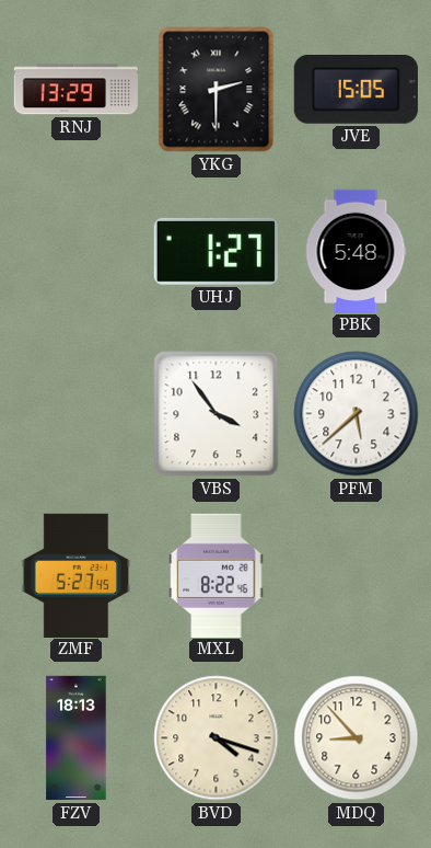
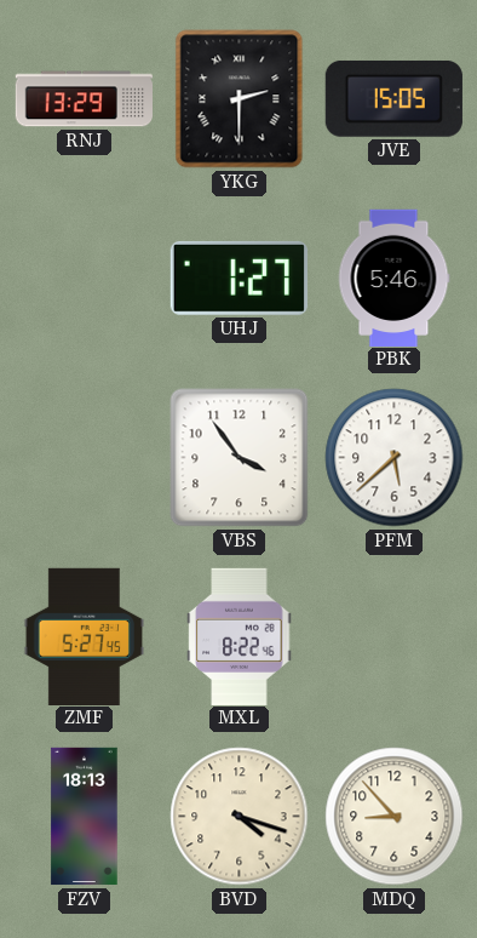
PBK: 5:48 -> 5:46
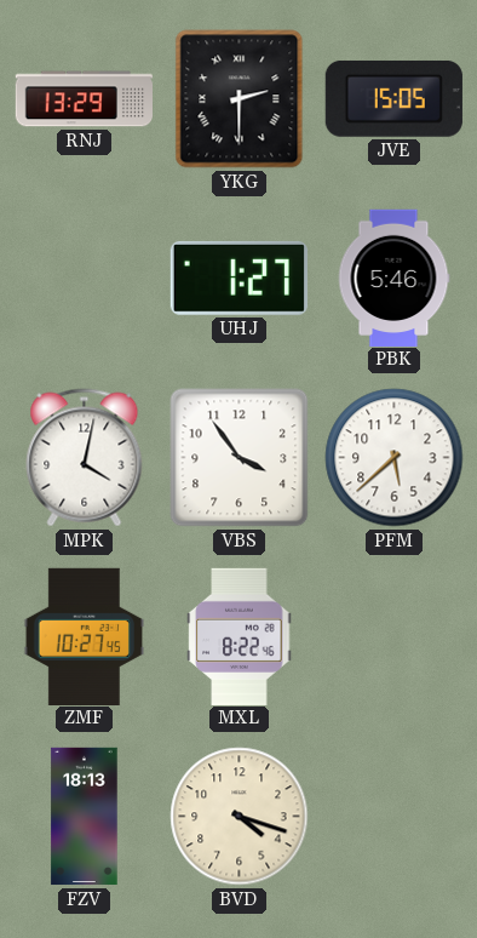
MPK: none -> 4:02
ZMF: 5:27 -> 10:27
MDQ: 8:53 -> none
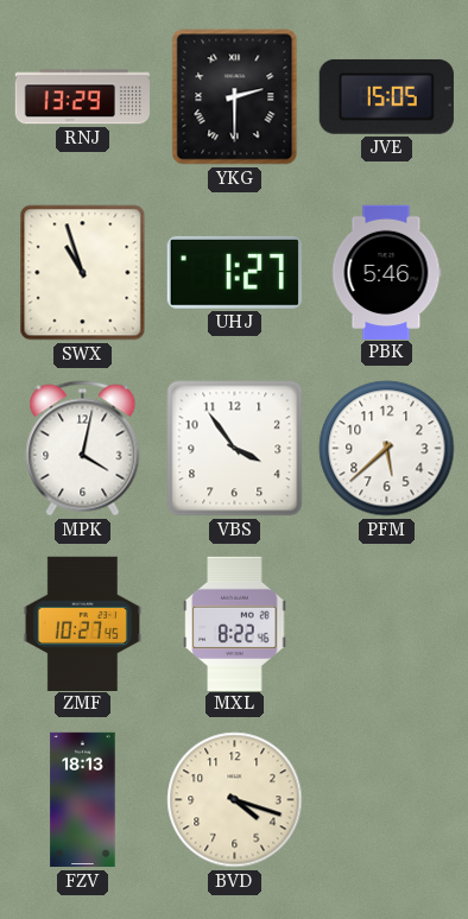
SWX: none -> 10:57
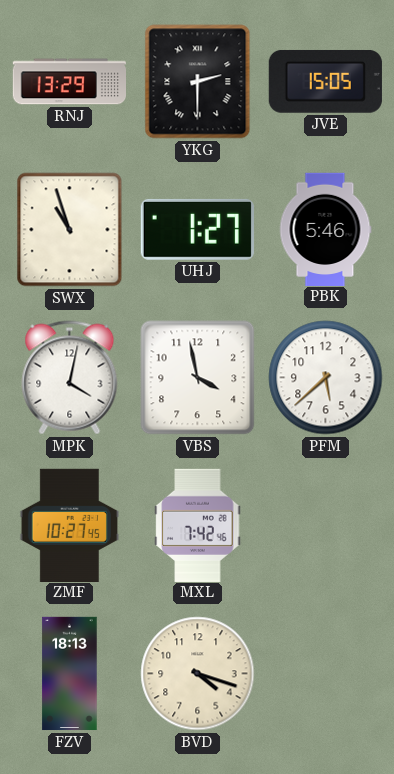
VBS: 3:54 -> 3:58
MXL: 8:22 -> 7:42
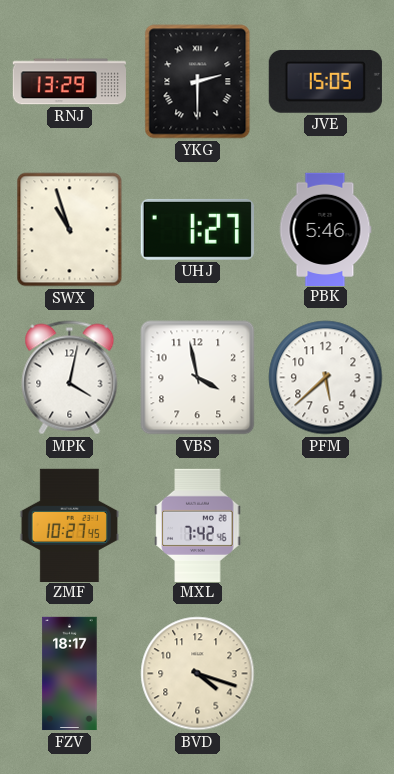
FZV: 18:13 -> 18:17
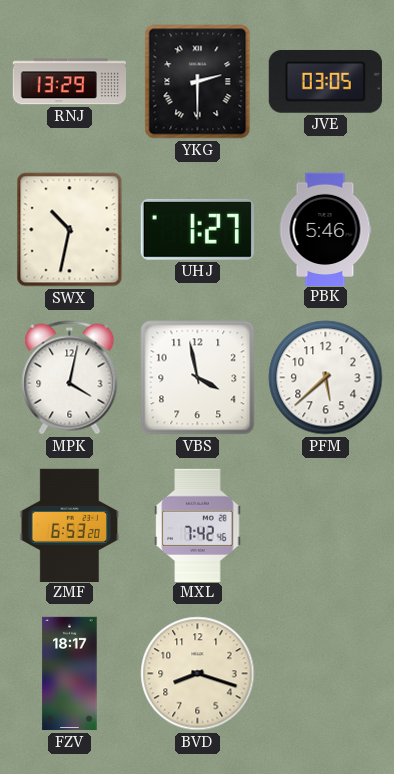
JVE: 15:05 -> 03:05
SWX: 10:57 -> 10:32
ZMF: 10:27 -> 6:53
BVD: 4:18 -> 8:18
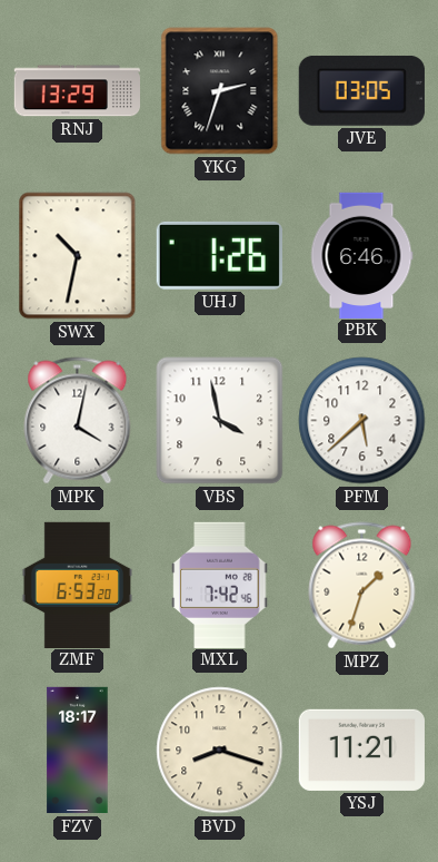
YKG: 2:30 -> 2:33
UHJ: 1:27 -> 1:26
PBK: 5:46 -> 6:46
MPZ: none -> 1:33
YSJ: none -> 11:21
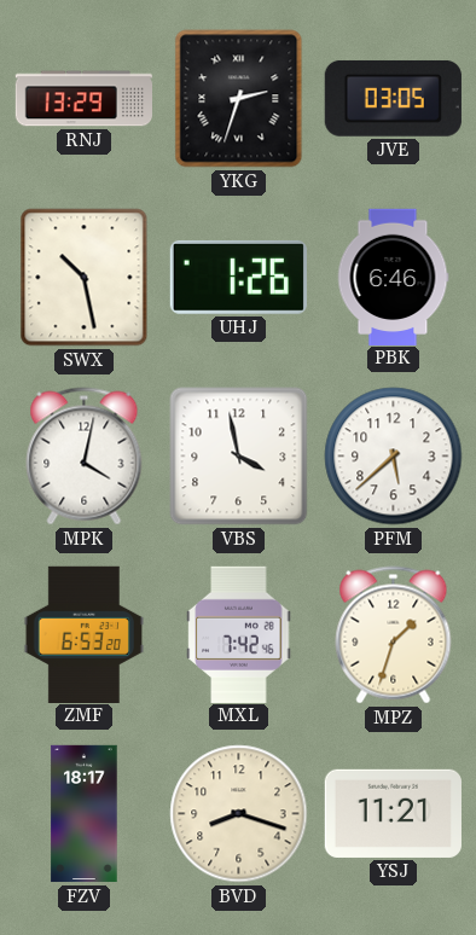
SWX: 10:32 -> 10:28
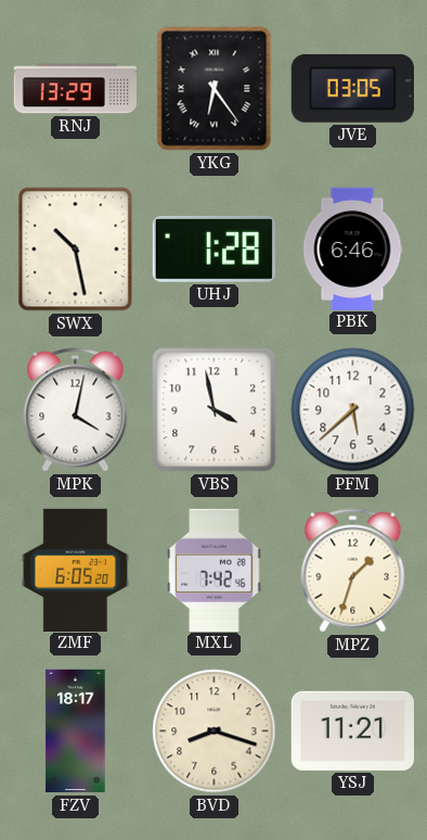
YKG: 2:33 -> 6:24
UHJ: 1:26 -> 1:28
ZMF: 6:53 -> 6:05
